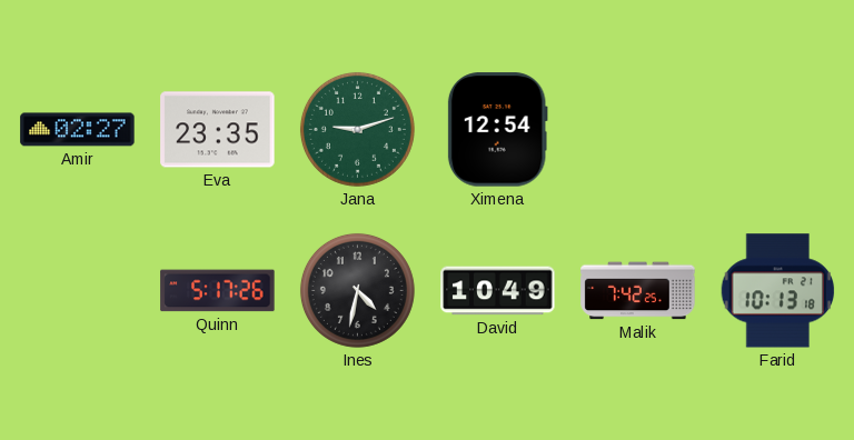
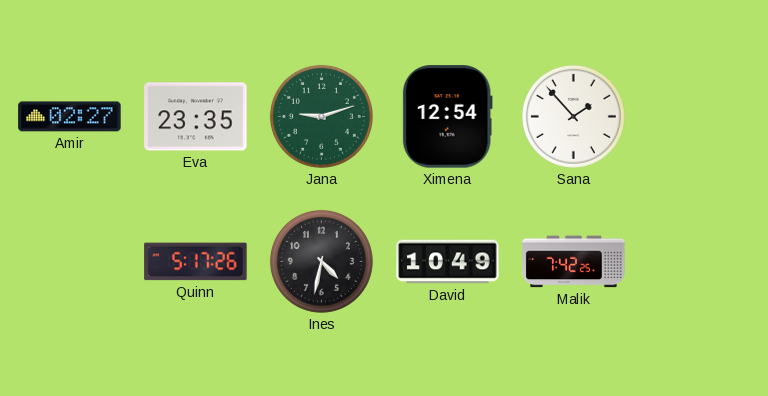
Sana: none -> 1:53
Farid: 10:13 -> none
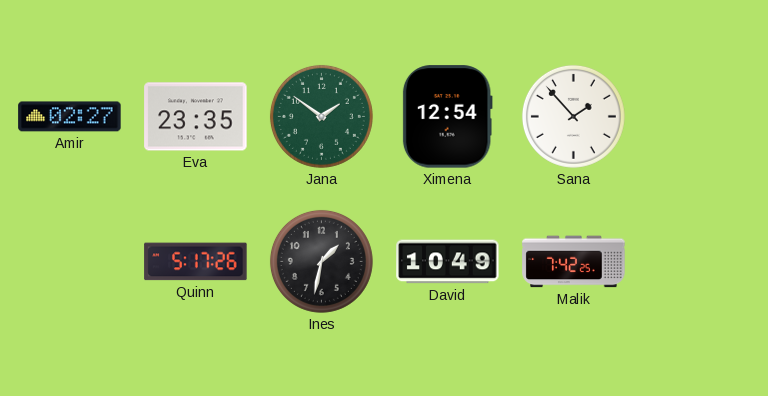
Jana: 9:12 -> 1:51
Ines: 4:32 -> 1:32
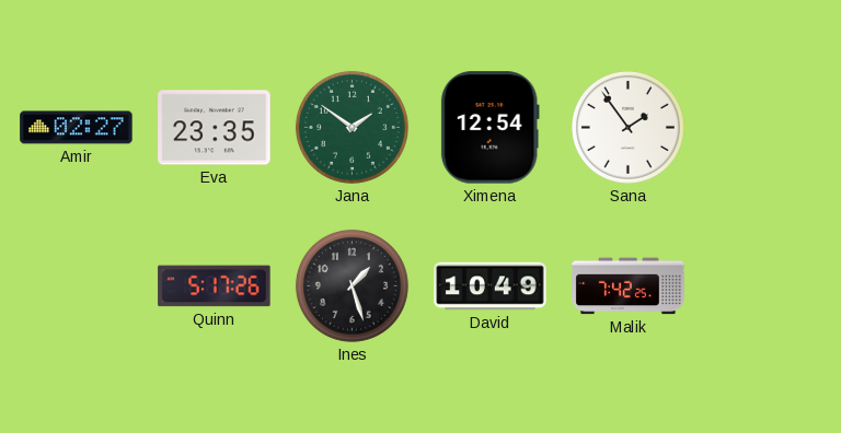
Sana: 1:53 -> 1:54
Ines: 1:32 -> 1:27
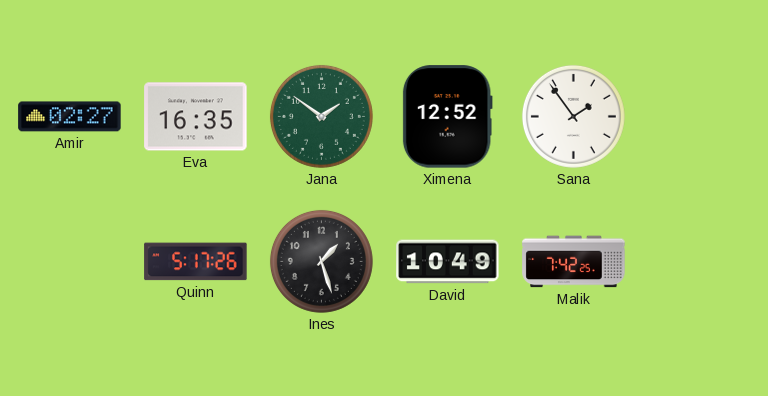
Eva: 23:35 -> 16:35
Ximena: 12:54 -> 12:52
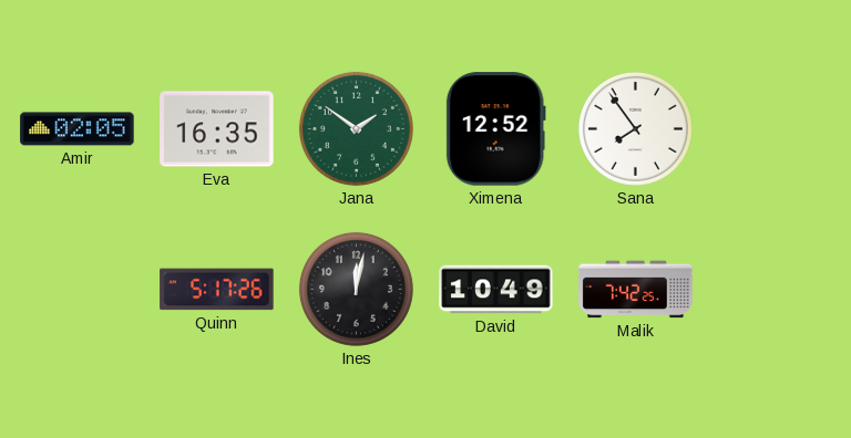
Amir: 02:27 -> 02:05
Sana: 1:54 -> 7:54
Ines: 1:27 -> 12:02
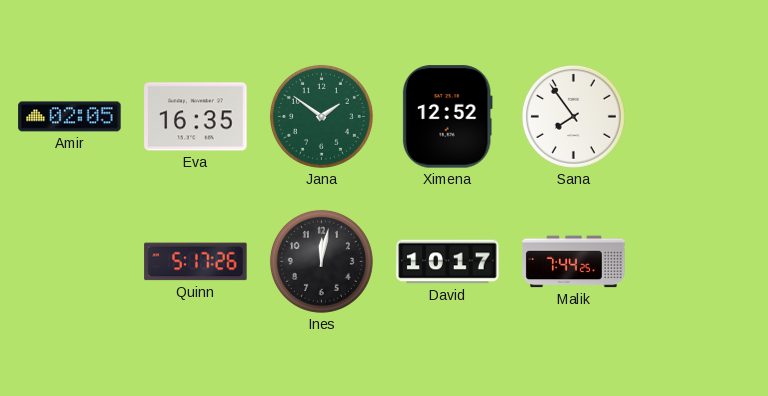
David: 10:49 -> 10:17
Malik: 7:42 -> 7:44
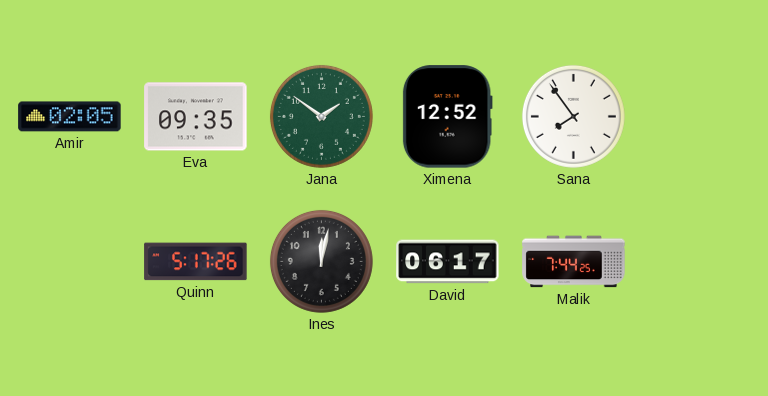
Eva: 16:35 -> 09:35
David: 10:17 -> 06:17
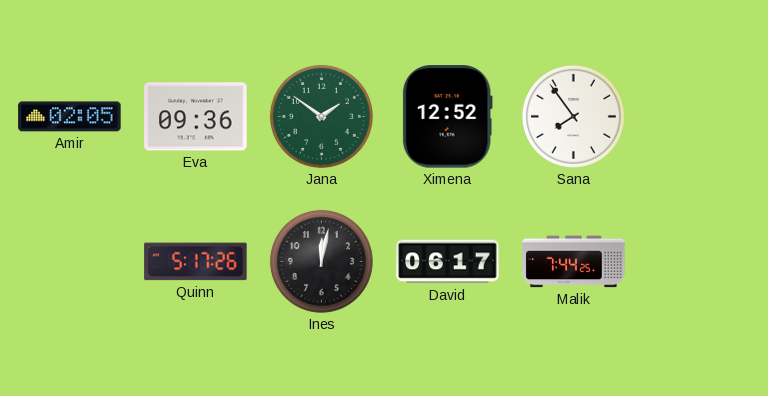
Eva: 09:35 -> 09:36
